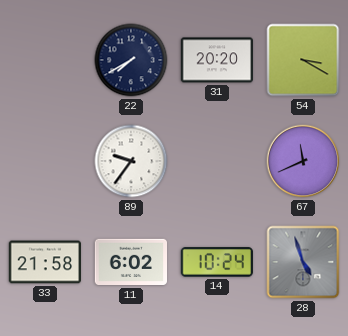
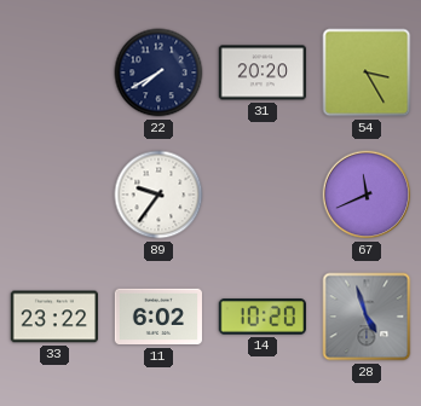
54: 3:20 -> 3:25
33: 21:58 -> 23:22
14: 10:24 -> 10:20
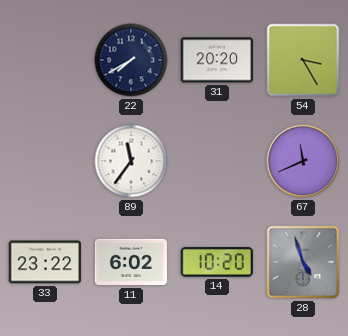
89: 9:36 -> 11:36
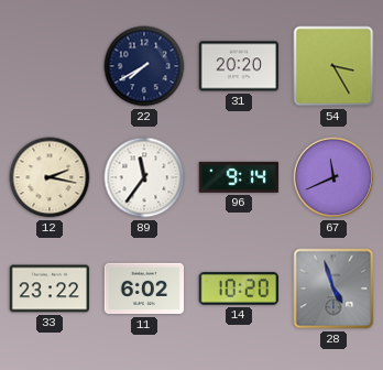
12: none -> 2:17
96: none -> 9:14
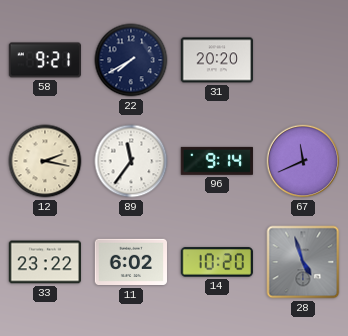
58: none -> 9:21
54: 3:25 -> none
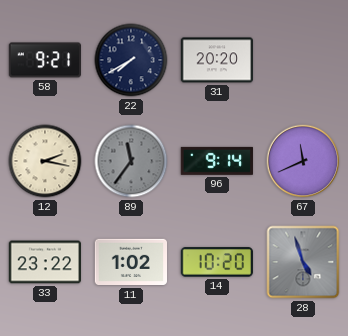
89 dial: white -> grey
11: 6:02 -> 1:02
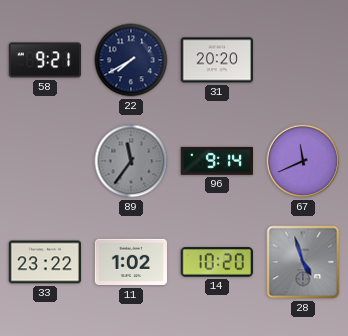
12: 2:17 -> none
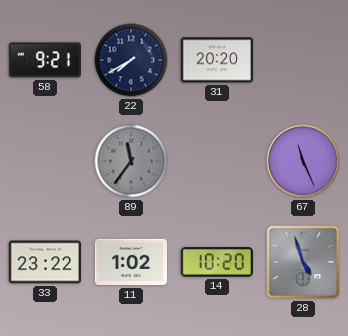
96: 9:14 -> none
67: 11:41 -> 11:26
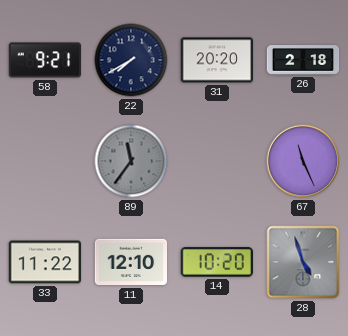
26: none -> 2:18
33: 23:22 -> 11:22
11: 1:02 -> 12:10
